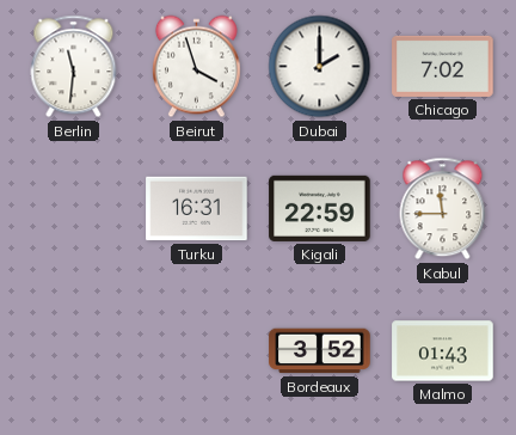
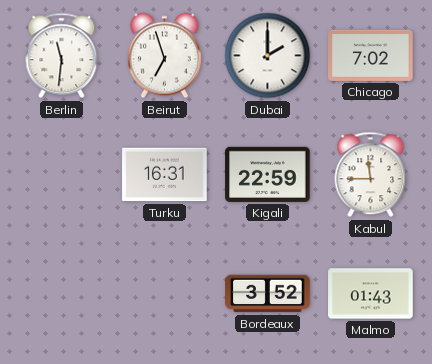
Beirut: 3:57 -> 6:57
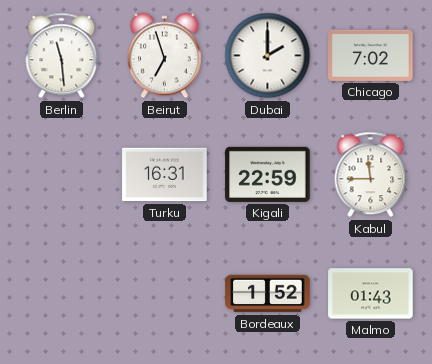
Berlin: 11:31 -> 11:29
Bordeaux: 3:52 -> 1:52
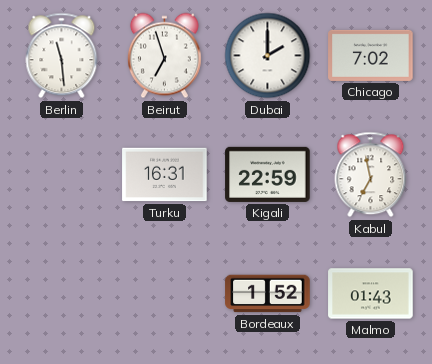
Kabul: 11:45 -> 6:58
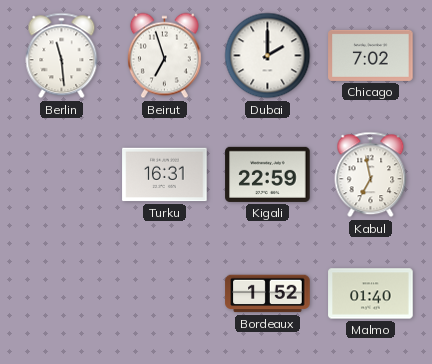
Malmo: 01:43 -> 01:40
